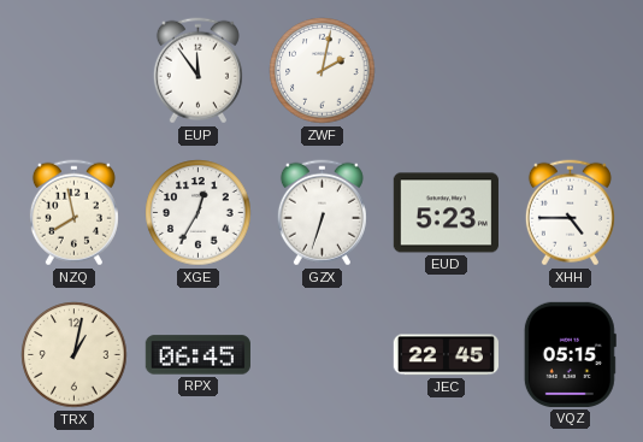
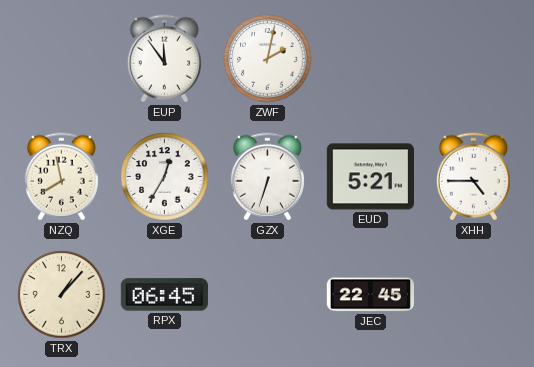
EUD: 5:23 -> 5:21
TRX: 1:02 -> 1:07
VQZ: 05:15 -> none
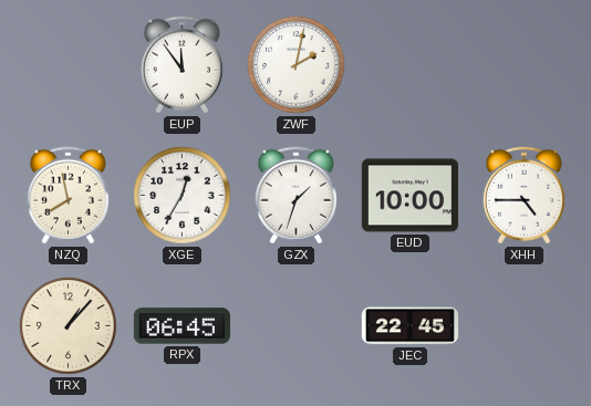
GZX: 6:33 -> 1:33
EUD: 5:21 -> 10:00
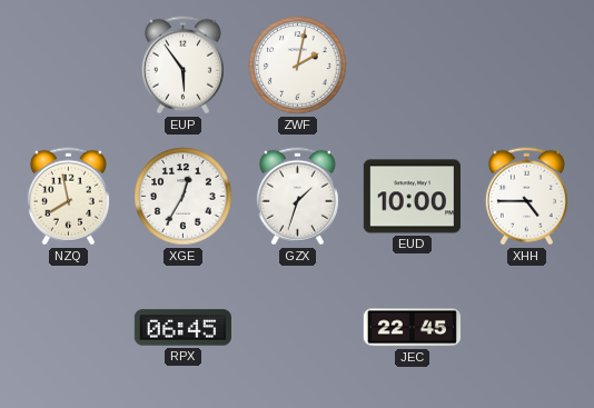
EUP: 11:54 -> 5:54
TRX: 1:07 -> none
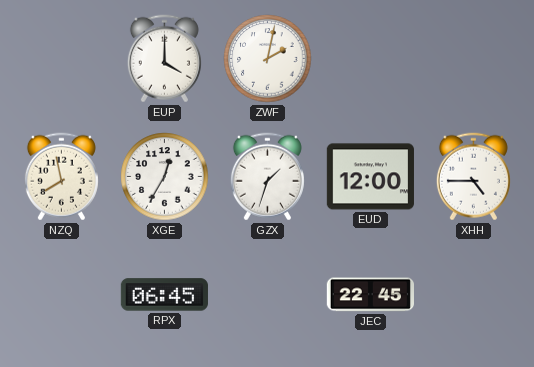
EUP: 5:54 -> 4:00
EUD: 10:00 -> 12:00
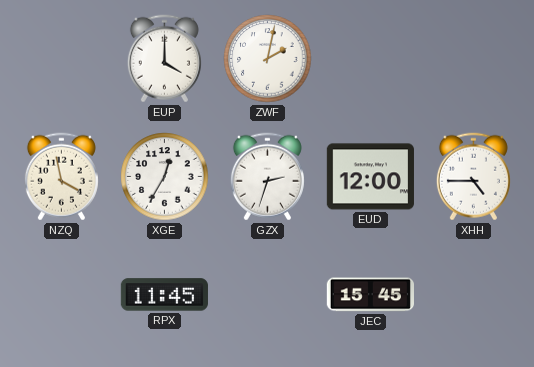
NZQ: 7:58 -> 3:58
GZX: 1:33 -> 2:33
RPX: 06:45 -> 11:45
JEC: 22:45 -> 15:45
